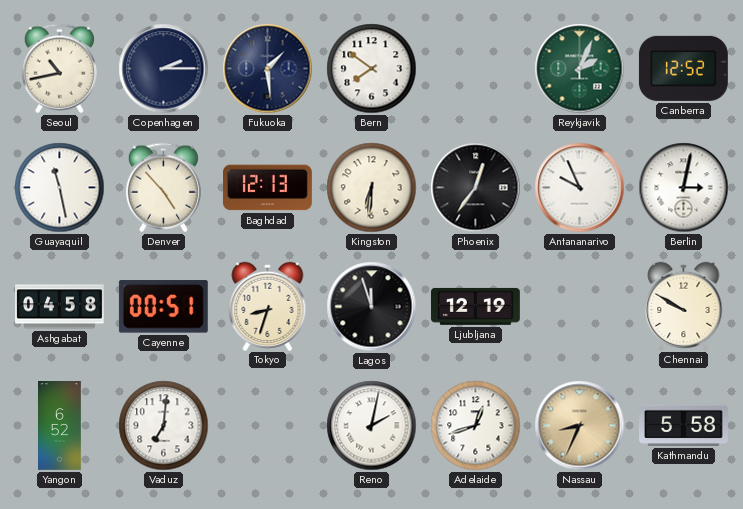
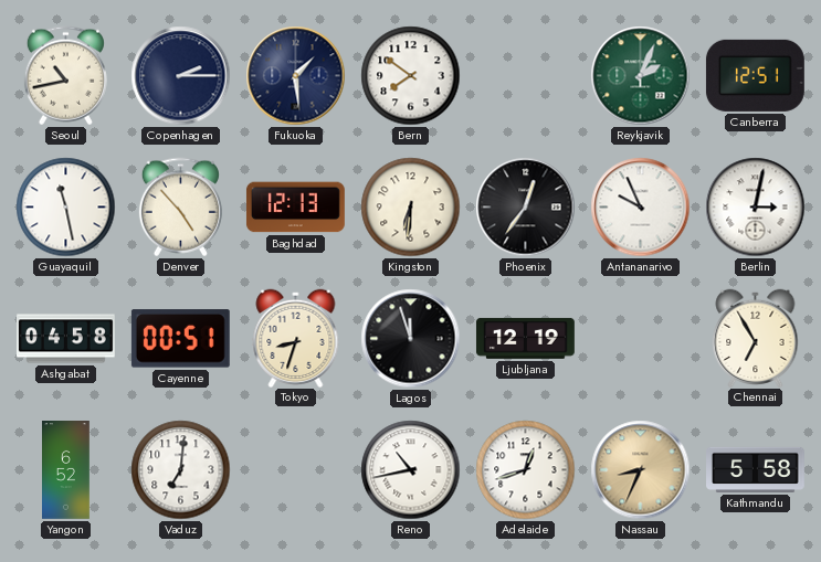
Canberra: 12:52 -> 12:51
Chennai: 9:50 -> 6:55
Reno: 2:02 -> 10:43
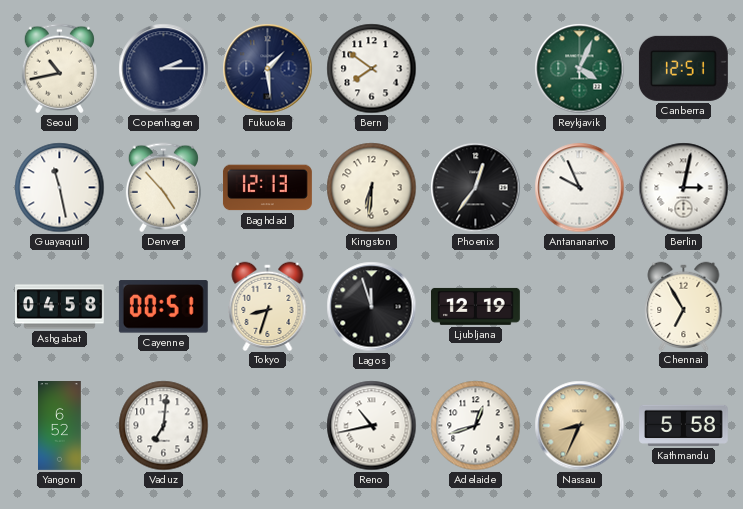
Reykjavik: 2:04 -> 4:04
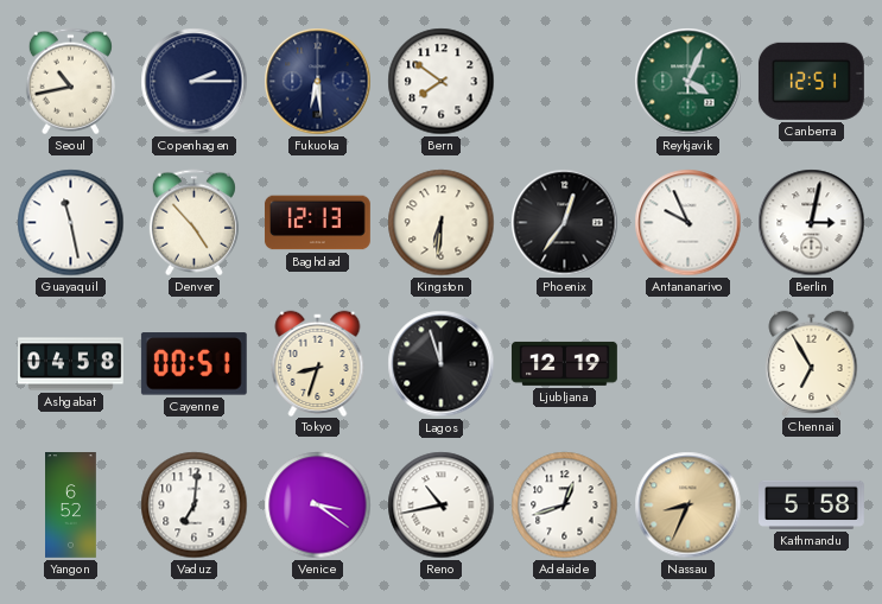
Fukuoka: 1:29 -> 6:29
Venice: none -> 3:21
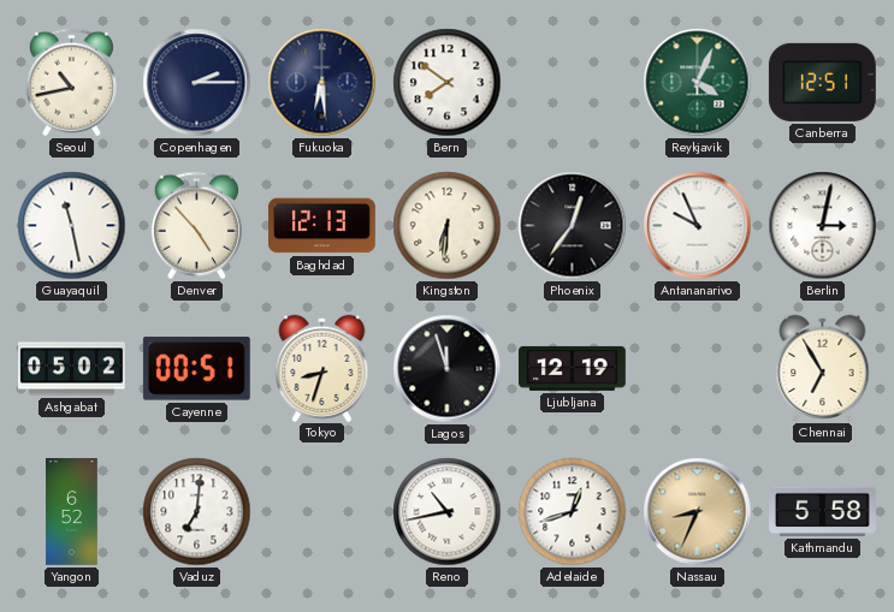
Ashgabat: 04:58 -> 05:02
Venice: 3:21 -> none
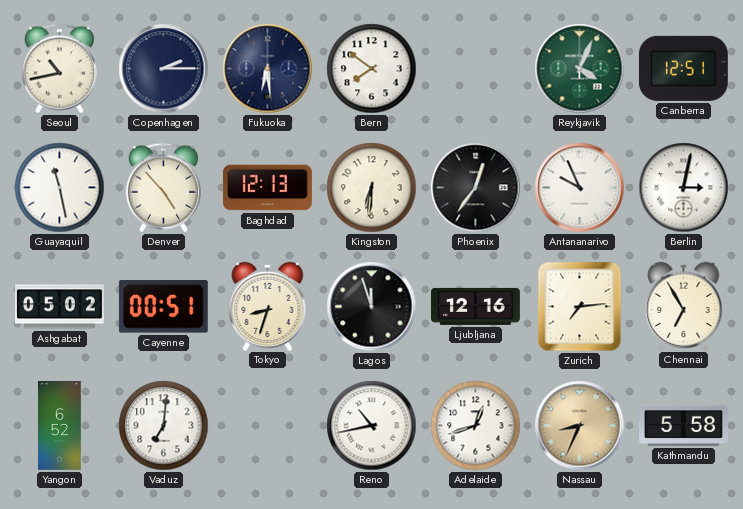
Ljubljana: 12:19 -> 12:16
Zurich: none -> 7:14
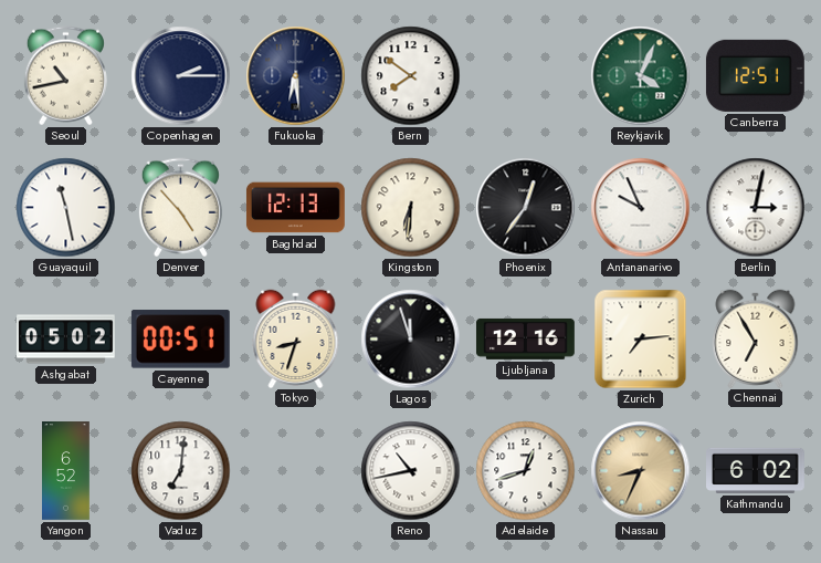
Kathmandu: 5:58 -> 6:02
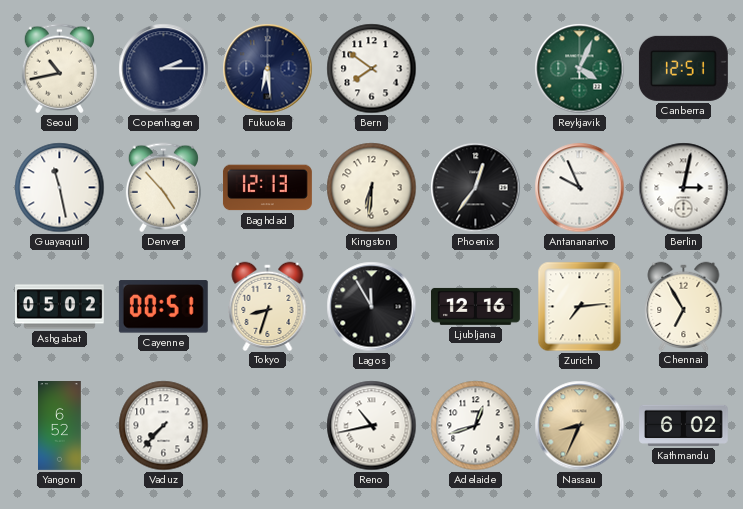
Lagos: 11:57 -> 11:55
Vaduz: 7:01 -> 7:37
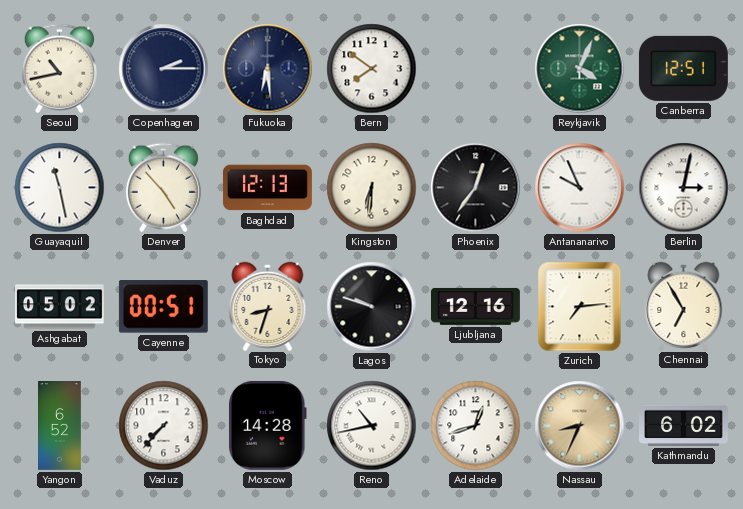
Lagos: 11:55 -> 9:48
Moscow: none -> 14:28
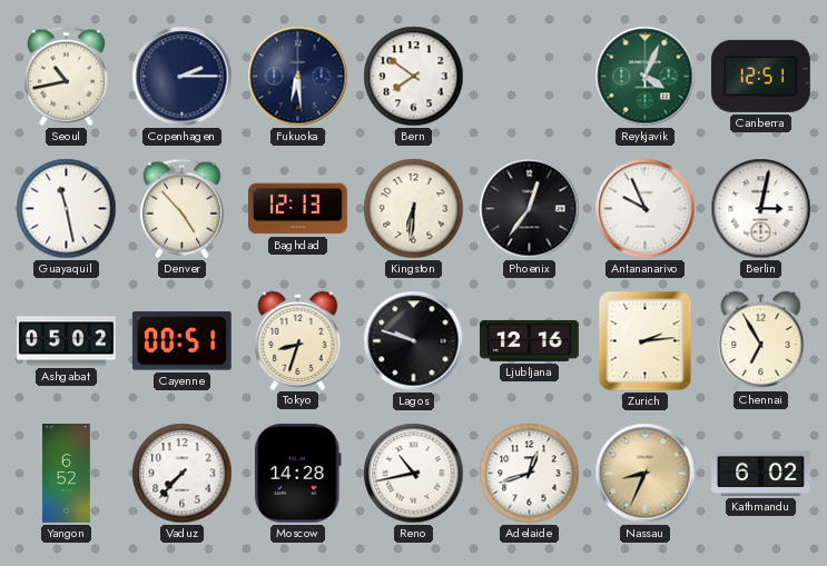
Zurich: 7:14 -> 2:14
